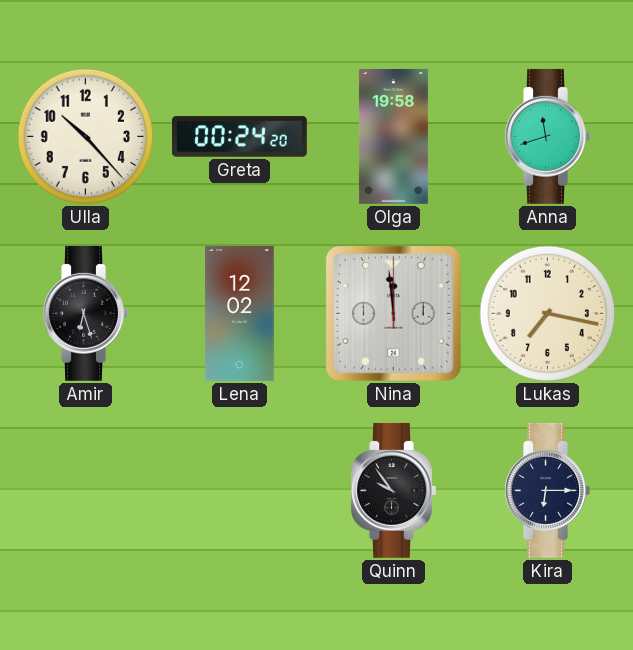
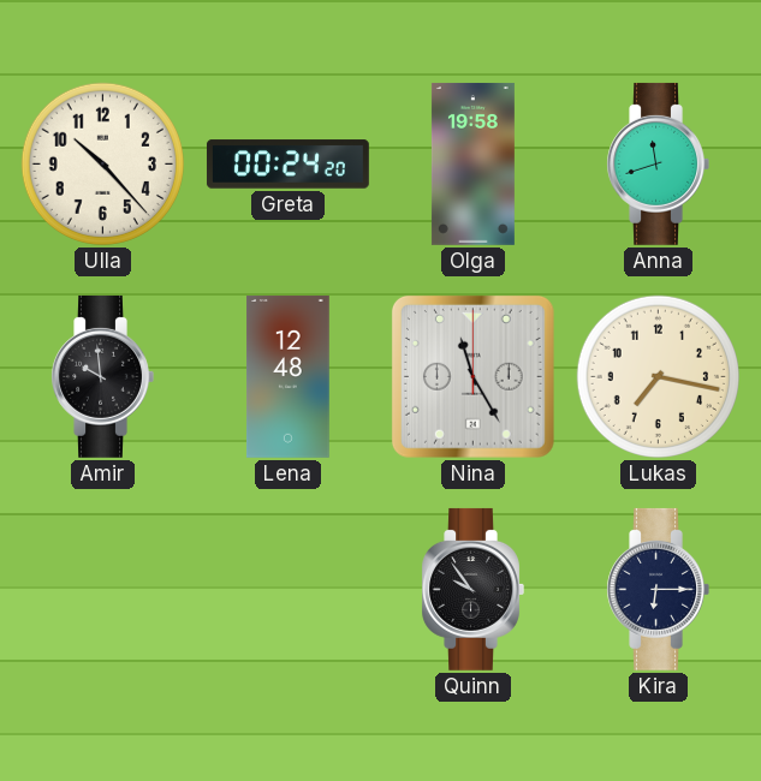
Amir: 6:27 -> 9:59
Lena: 12:02 -> 12:48
Nina: 11:59 -> 11:25
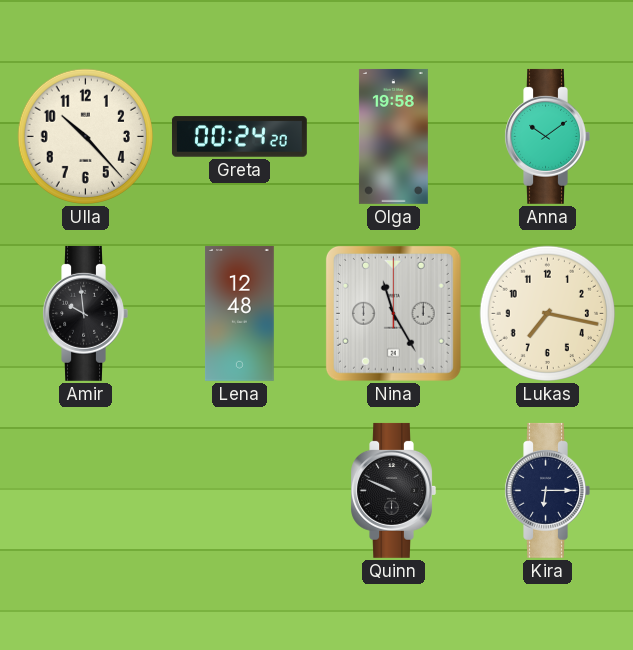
Anna: 11:42 -> 10:09
Quinn: 9:54 -> 9:49
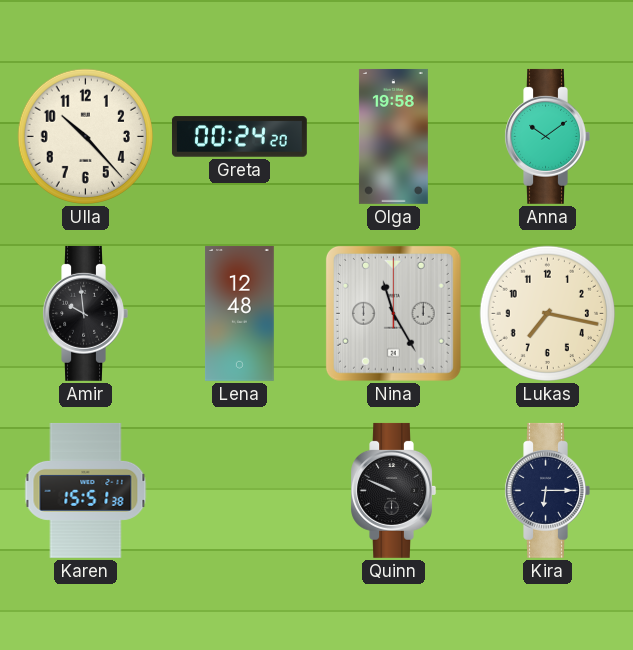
Karen: none -> 15:51
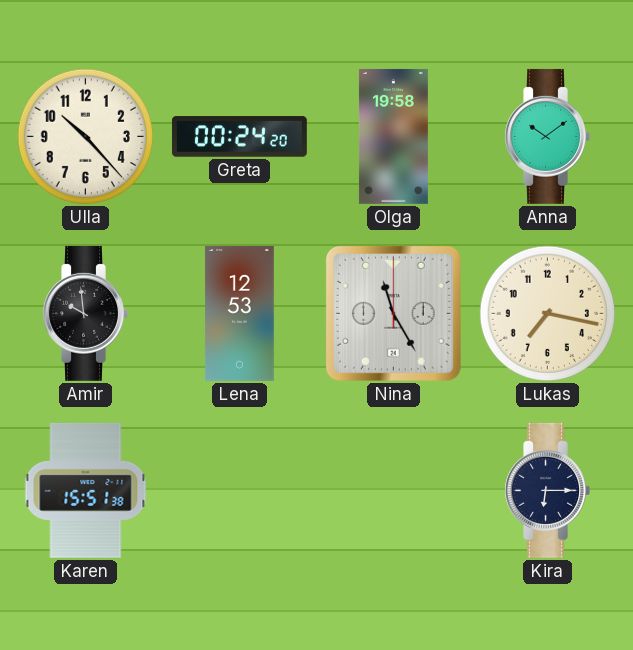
Lena: 12:48 -> 12:53
Quinn: 9:49 -> none
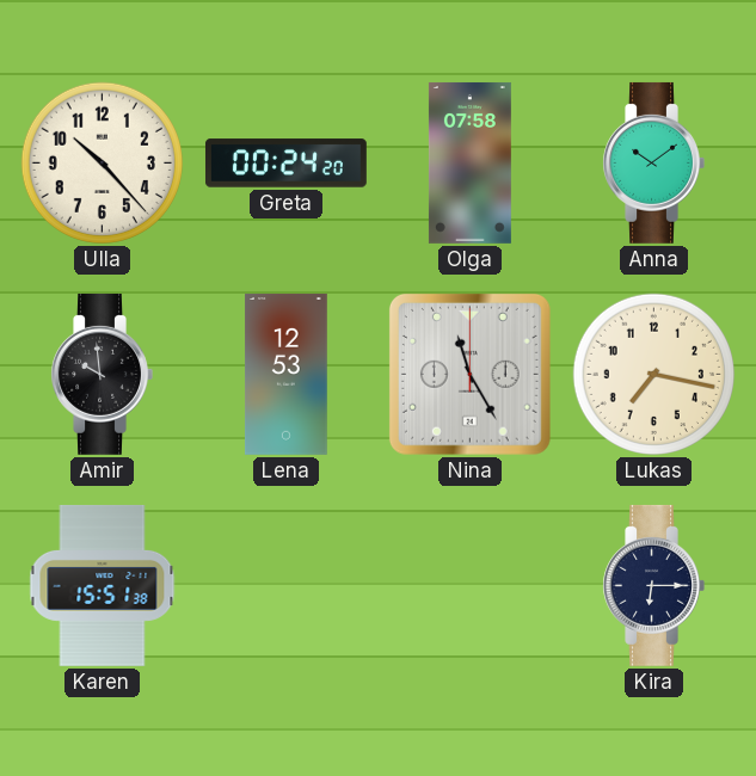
Olga: 19:58 -> 07:58
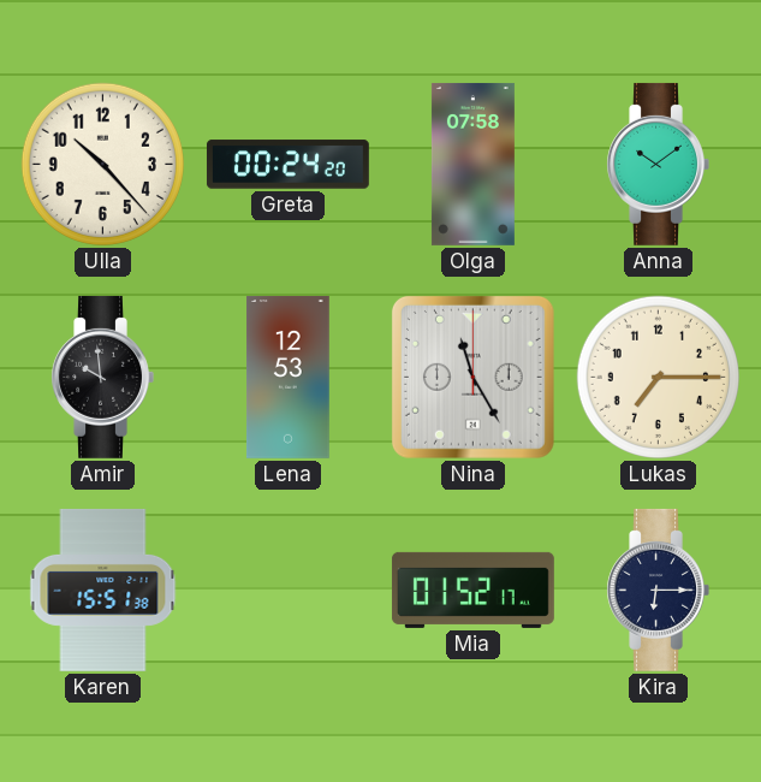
Lukas: 7:17 -> 7:15
Mia: none -> 01:52
